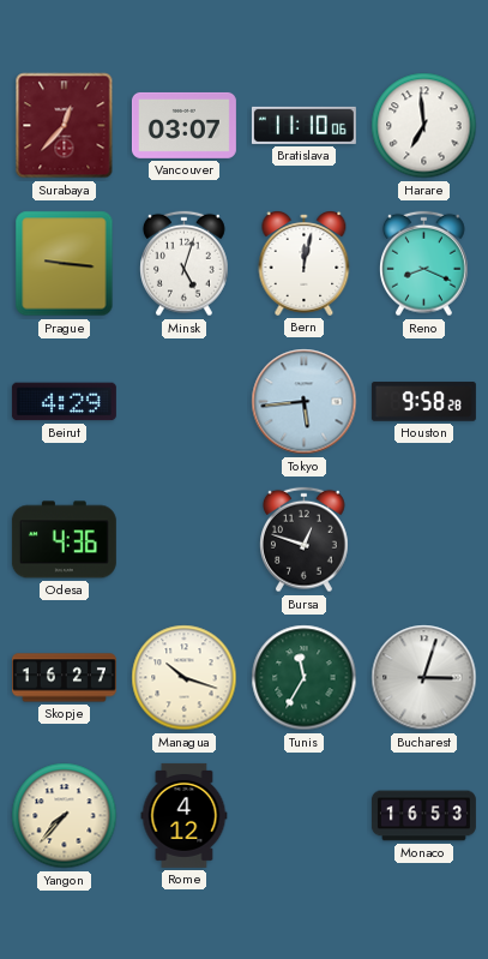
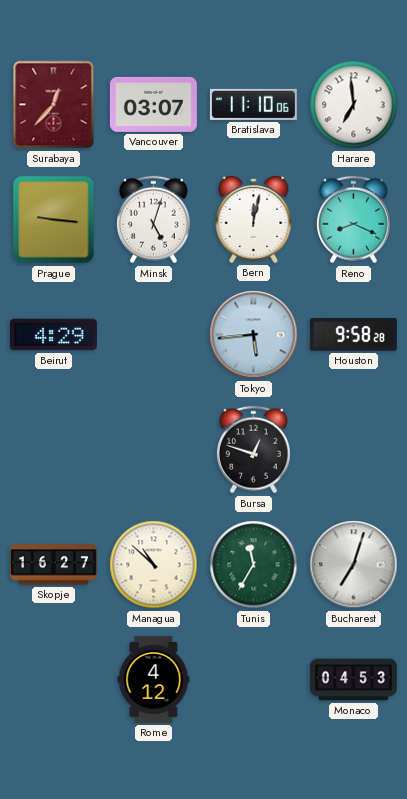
Odesa: 4:36 -> none
Managua: 10:18 -> 10:52
Bucharest: 3:03 -> 7:03
Yangon: 7:37 -> none
Monaco: 16:53 -> 04:53
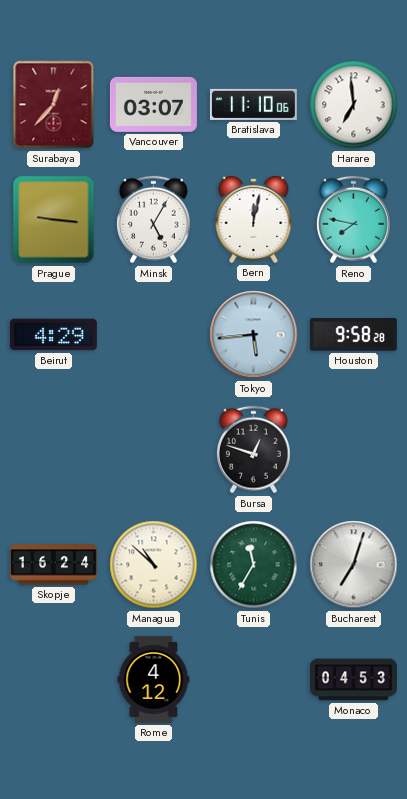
Minsk: 5:03 -> 5:05
Reno: 8:19 -> 7:47
Skopje: 16:27 -> 16:24
